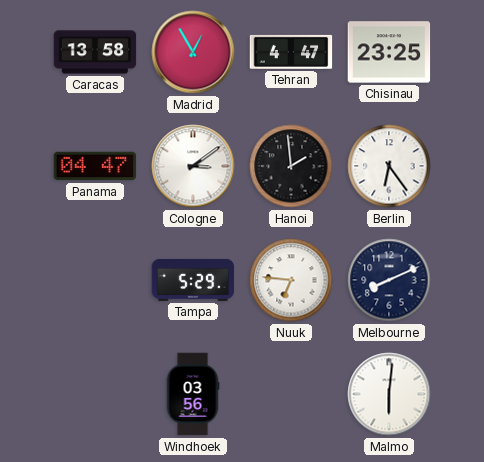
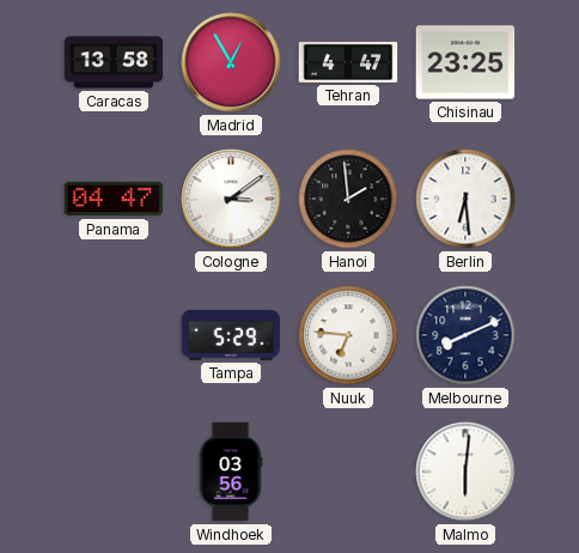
Berlin: 6:24 -> 6:29
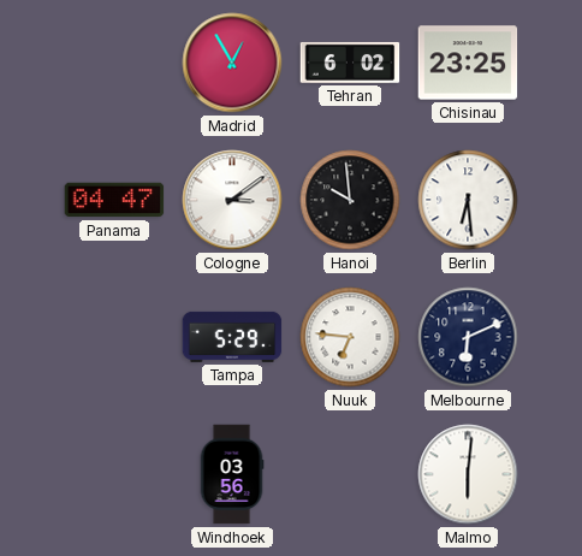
Caracas: 13:58 -> none
Tehran: 4:47 -> 6:02
Hanoi: 1:59 -> 9:59
Melbourne: 8:11 -> 6:11
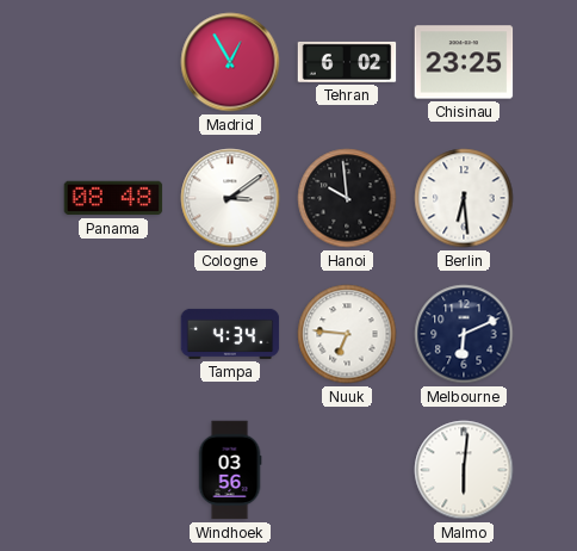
Panama: 04:47 -> 08:48
Tampa: 5:29 -> 4:34
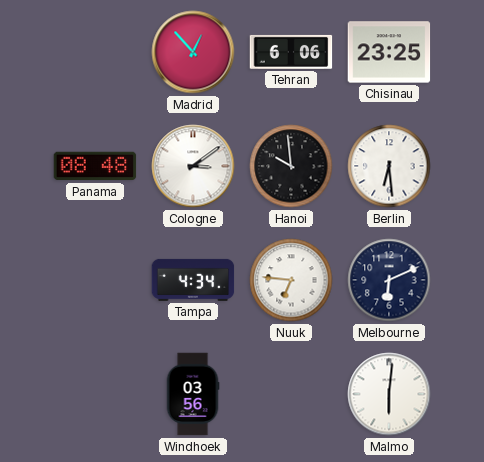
Madrid: 12:55 -> 12:53
Tehran: 6:02 -> 6:06
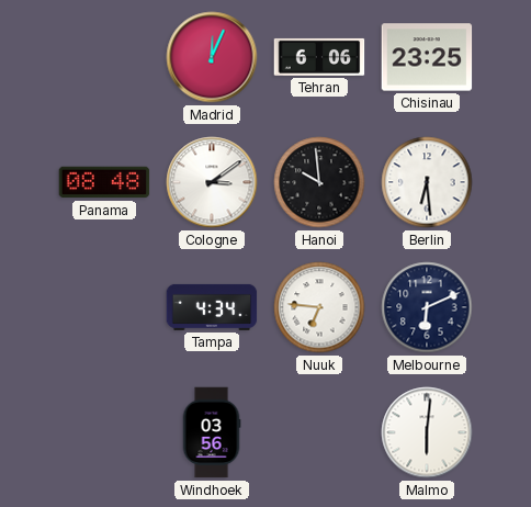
Madrid: 12:53 -> 12:04
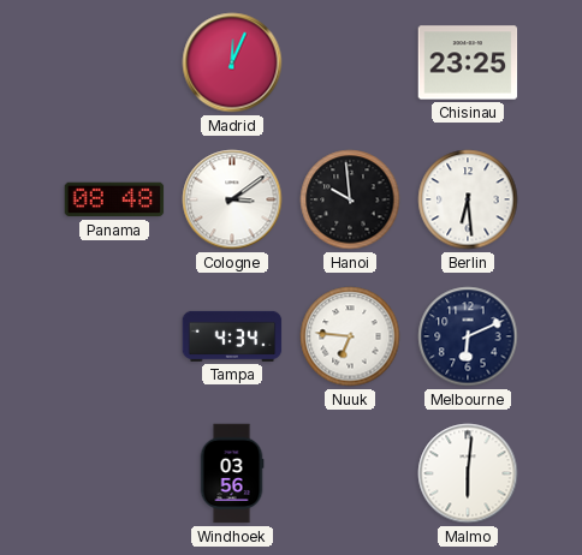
Tehran: 6:06 -> none
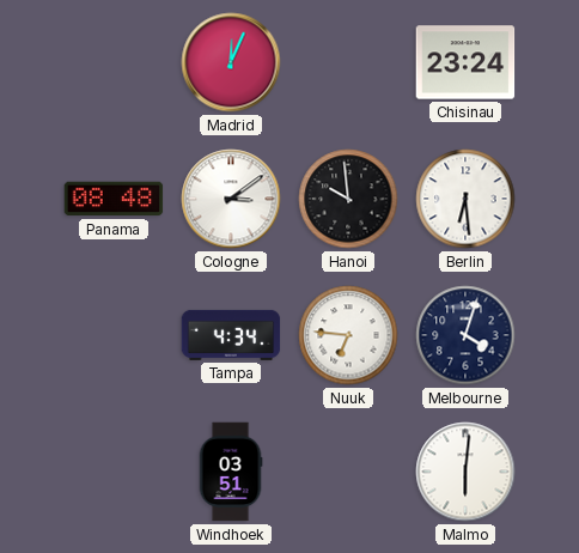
Chisinau: 23:25 -> 23:24
Melbourne: 6:11 -> 4:03
Windhoek: 03:56 -> 03:51
